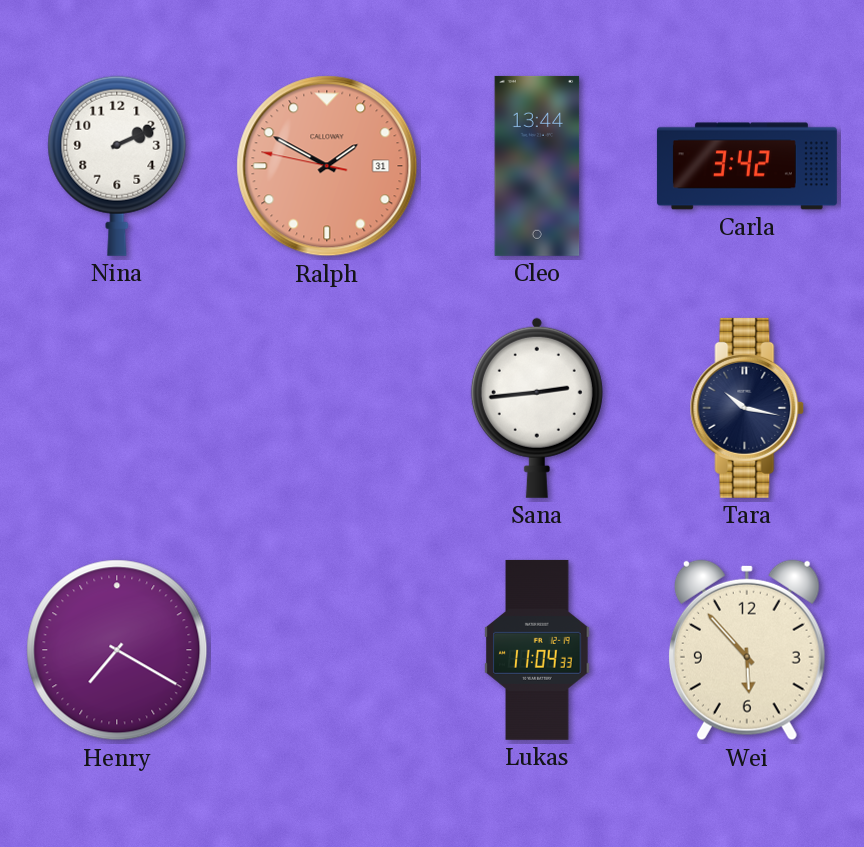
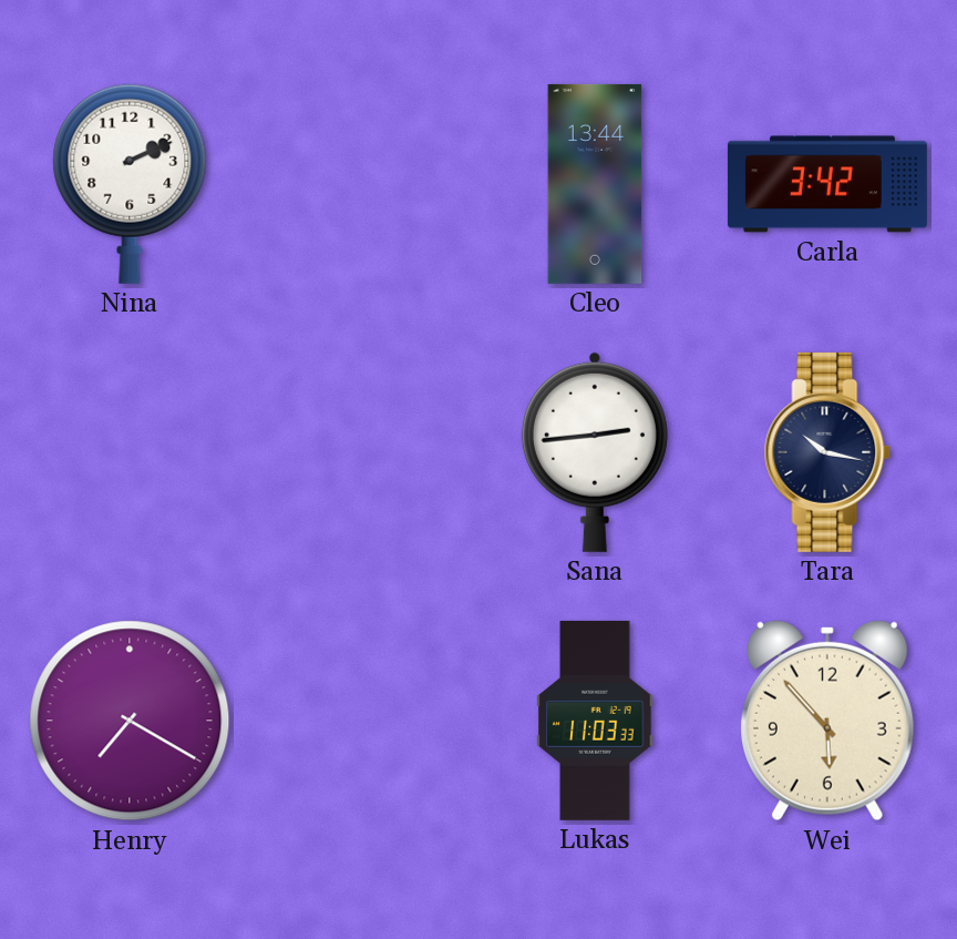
Ralph: 1:49 -> none
Lukas: 11:04 -> 11:03
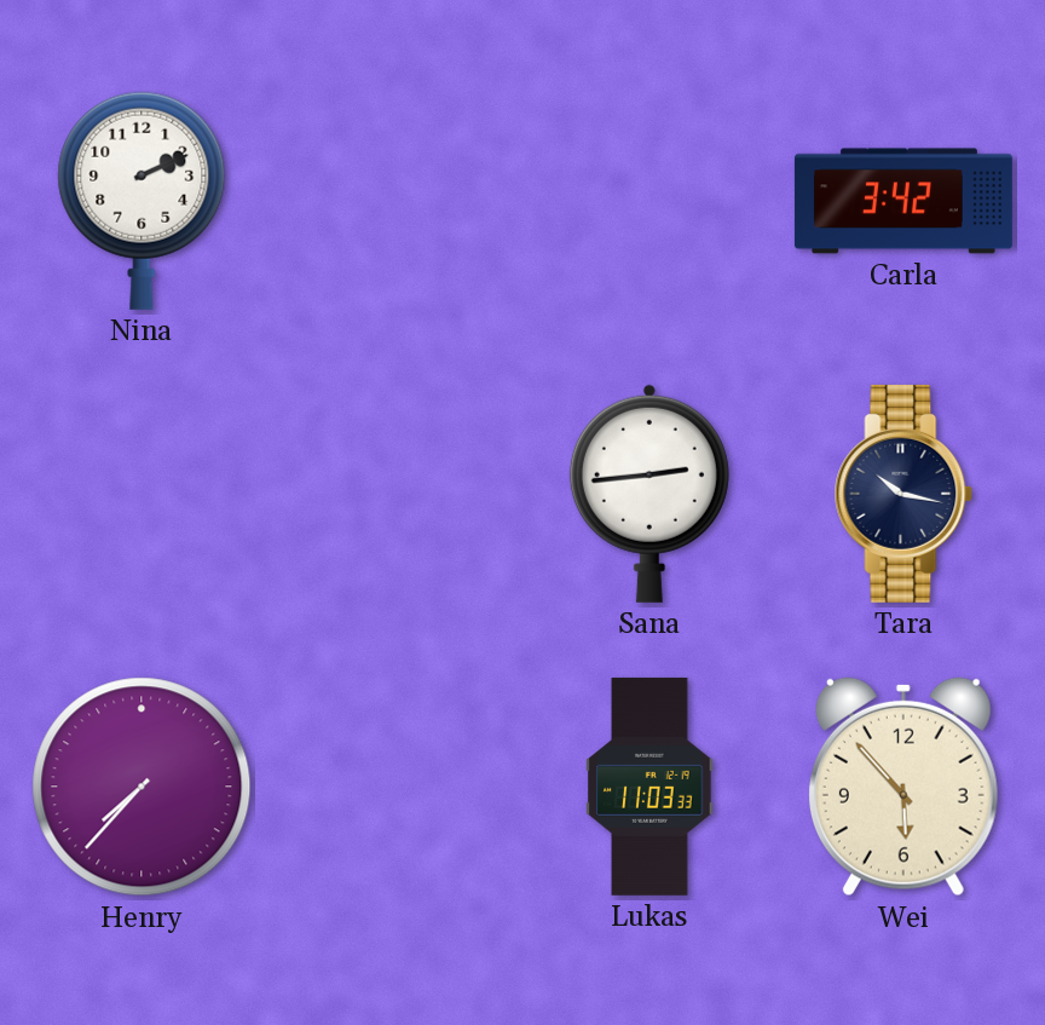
Cleo: 13:44 -> none
Henry: 7:20 -> 7:37
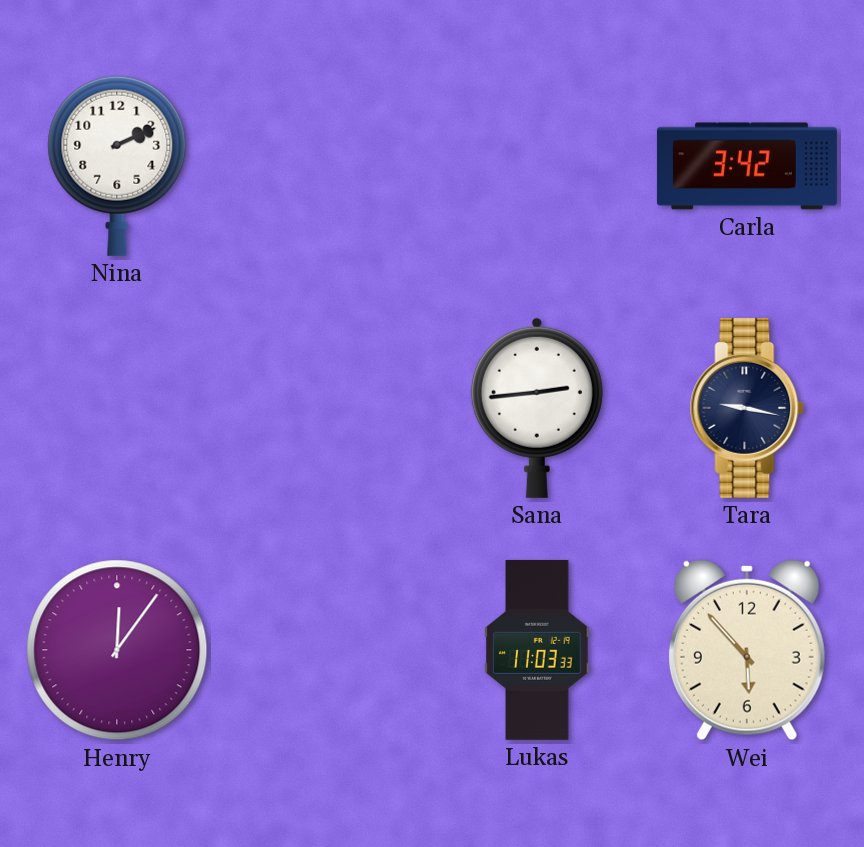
Tara: 10:17 -> 9:17
Henry: 7:37 -> 12:06
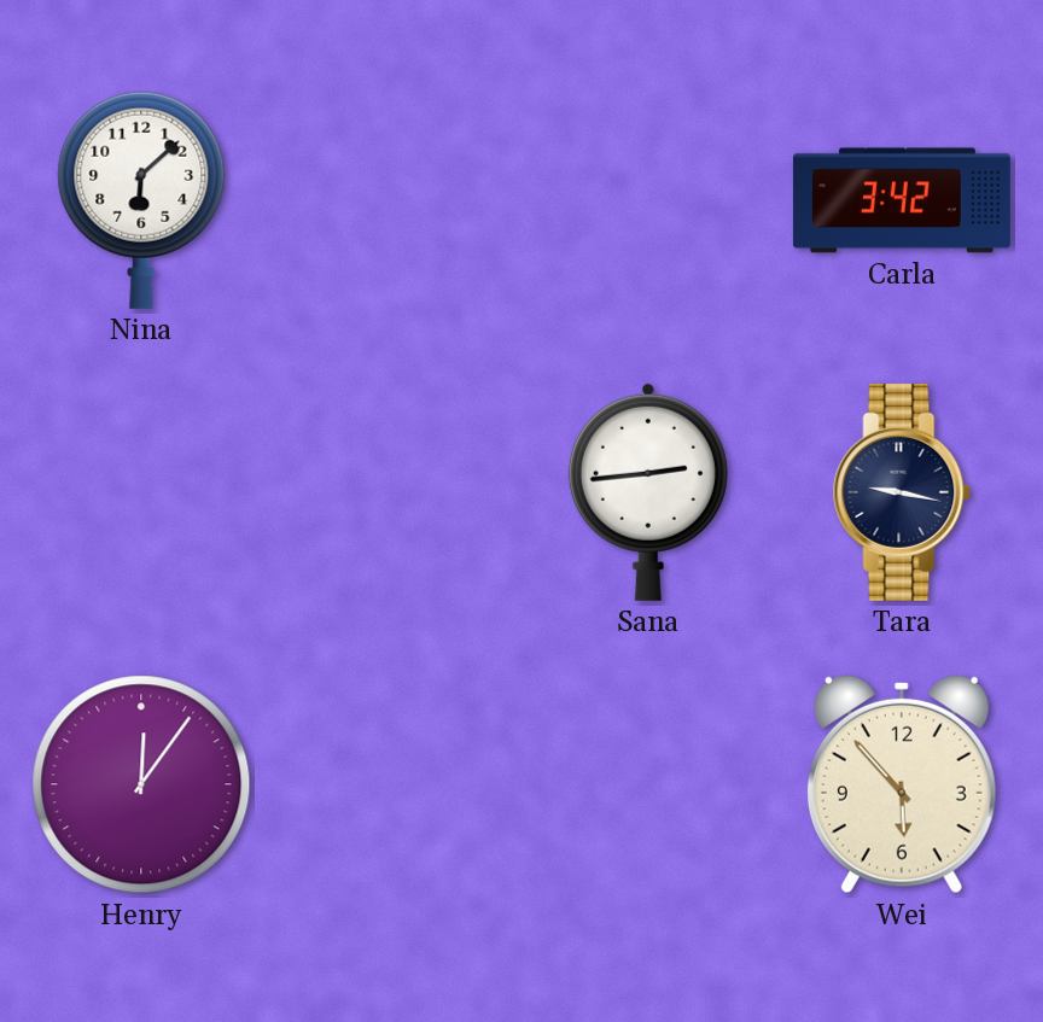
Nina: 2:11 -> 6:08
Lukas: 11:03 -> none
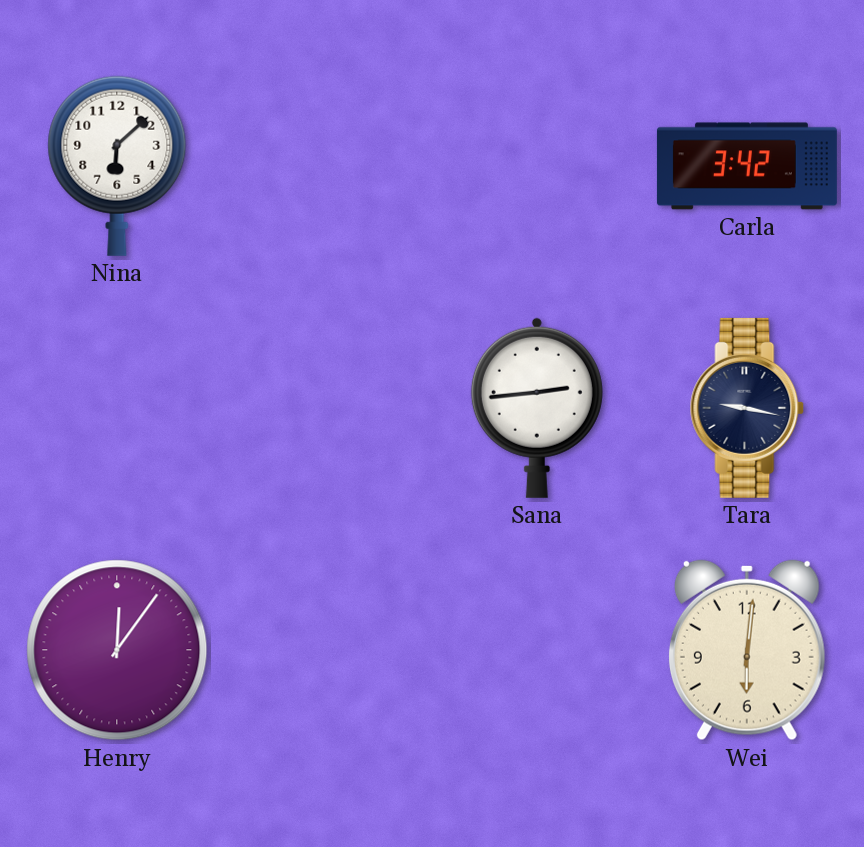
Wei: 5:53 -> 6:01
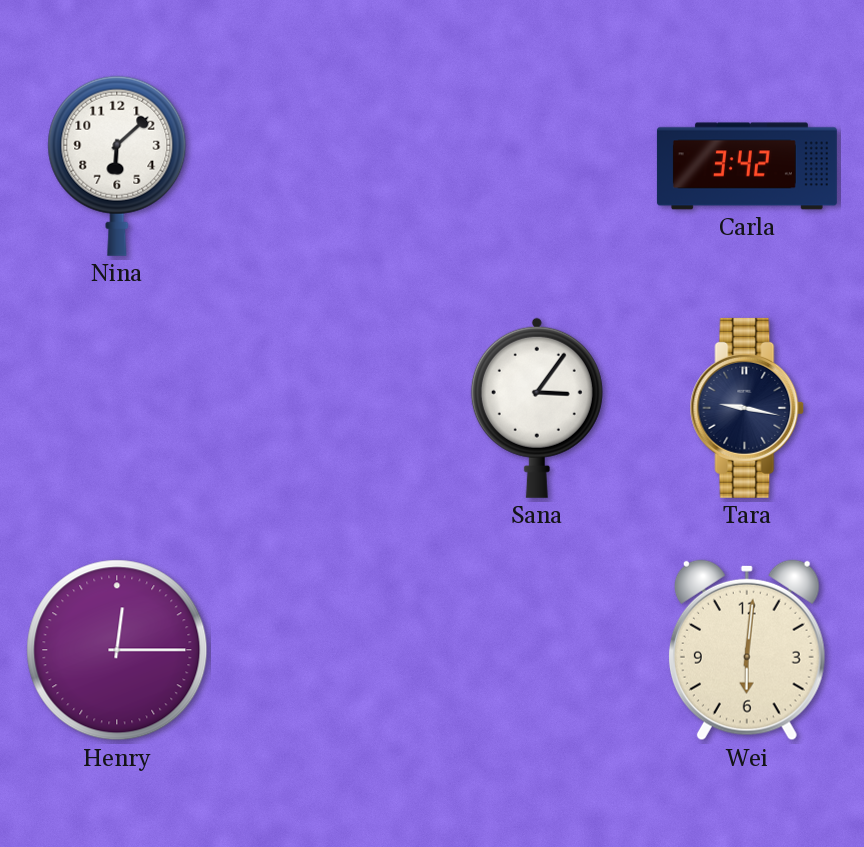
Sana: 2:44 -> 3:06
Henry: 12:06 -> 12:15
